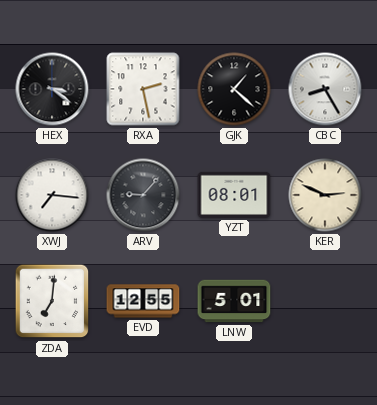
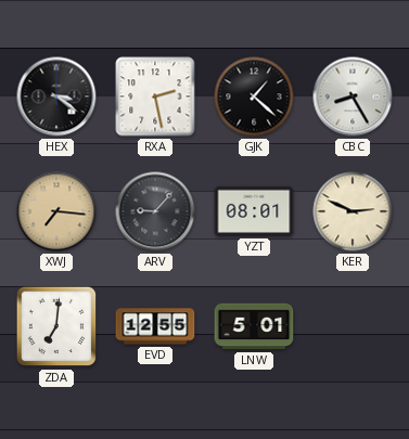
XWJ dial: white -> champagne
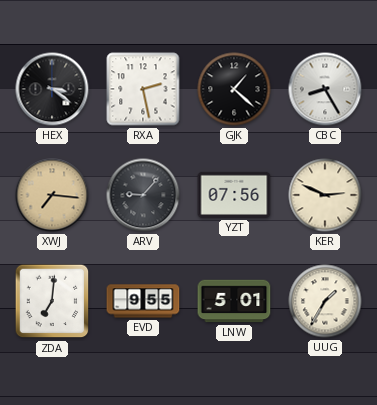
YZT: 08:01 -> 07:56
EVD: 12:55 -> 9:55
UUG: none -> 1:35
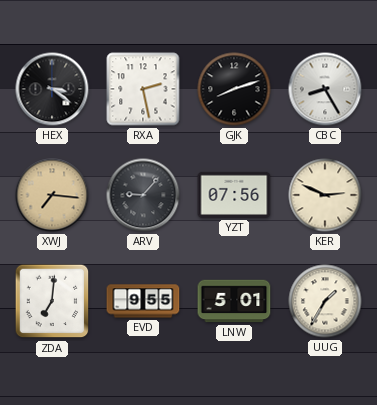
GJK: 1:22 -> 8:12
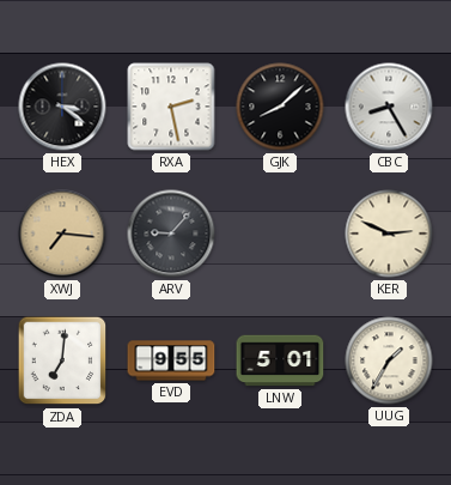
GJK: 8:12 -> 8:08
YZT: 07:56 -> none
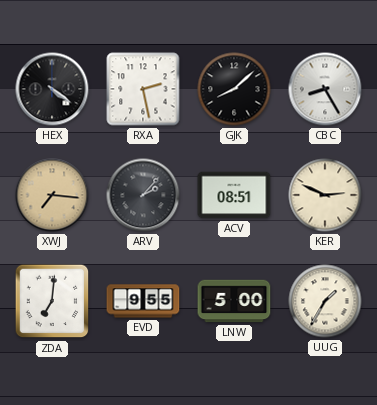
HEX: 3:21 -> 4:21
ARV: 9:07 -> 2:07
ACV: none -> 08:51
LNW: 5:01 -> 5:00
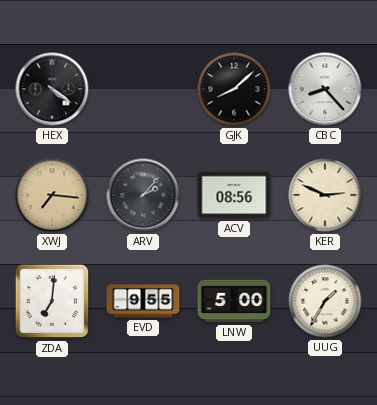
RXA: 2:28 -> none
CBC: 8:25 -> 8:23
ACV: 08:51 -> 08:56
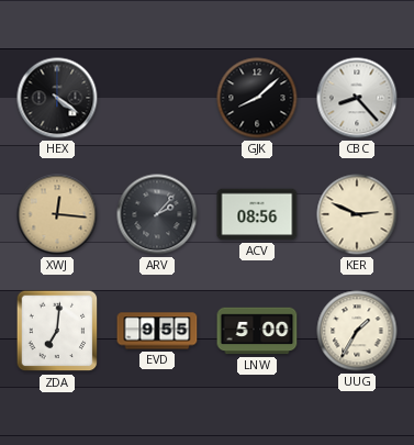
XWJ: 7:16 -> 12:16
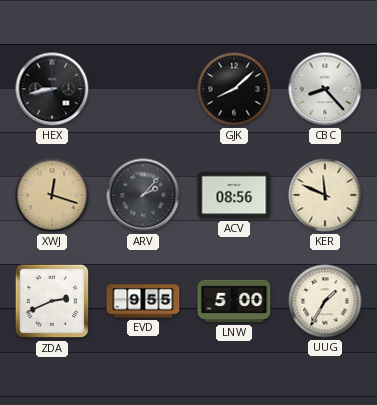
HEX: 4:21 -> 8:43
XWJ: 12:16 -> 12:18
KER: 2:49 -> 11:49
ZDA: 7:01 -> 2:41
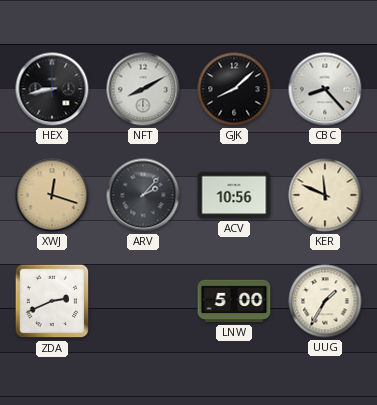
NFT: none -> 8:10
ACV: 08:56 -> 10:56
EVD: 9:55 -> none
